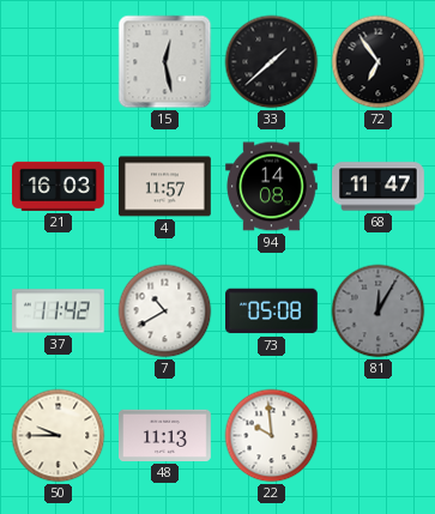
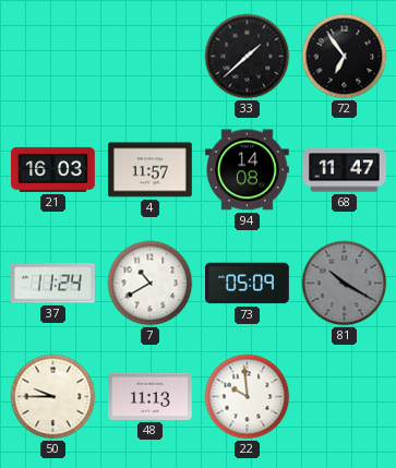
15: 12:28 -> none
37: 11:42 -> 11:24
73: 05:08 -> 05:09
81: 12:05 -> 10:20
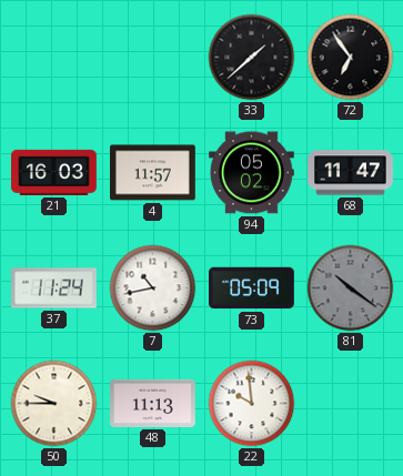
94: 14:08 -> 05:02
7: 10:40 -> 10:43
81: 10:20 -> 10:21
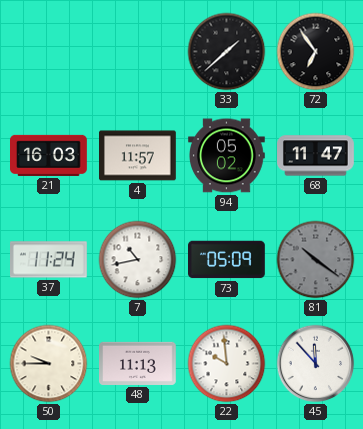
45: none -> 11:53
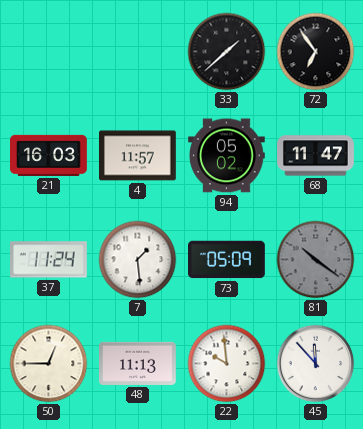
7: 10:43 -> 1:29
50: 9:45 -> 12:45
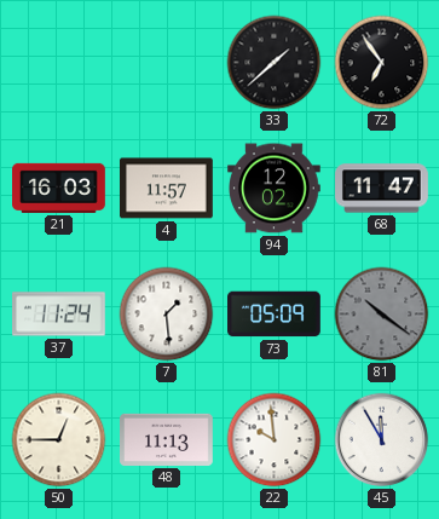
94: 05:02 -> 12:02
45: 11:53 -> 11:55
